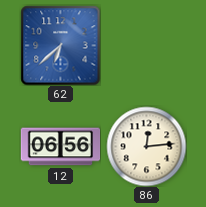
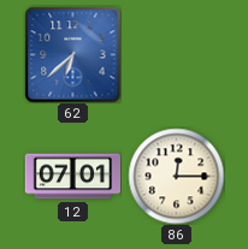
12: 06:56 -> 07:01
86: 12:14 -> 12:15
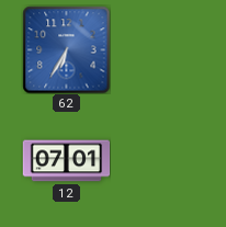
62: 6:38 -> 6:35
86: 12:15 -> none
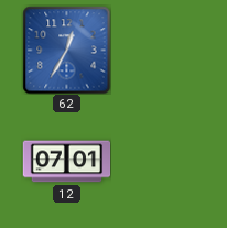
62: 6:35 -> 12:35
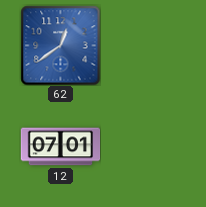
62: 12:35 -> 12:39
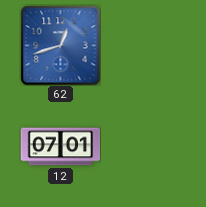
62: 12:39 -> 12:42
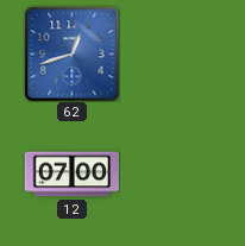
12: 07:01 -> 07:00
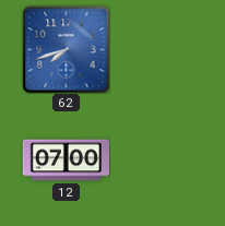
62: 12:42 -> 7:42
